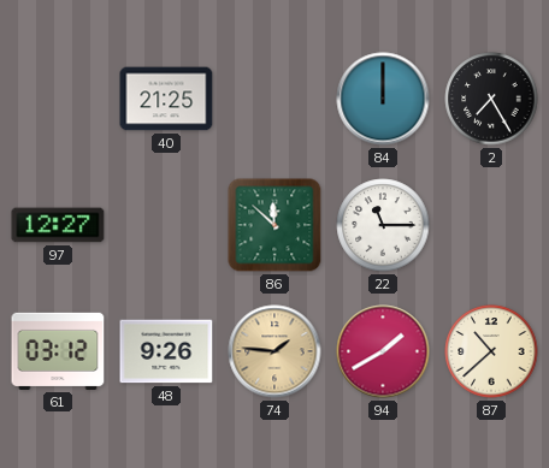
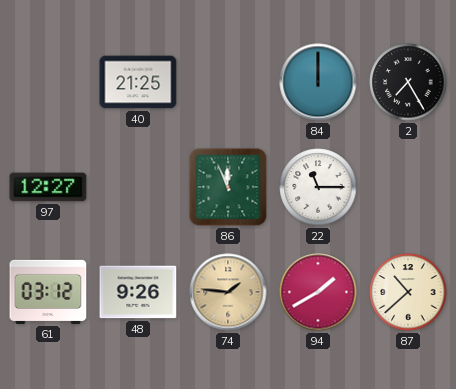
86: 11:52 -> 11:56
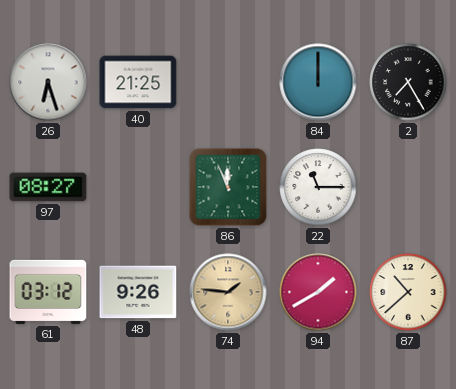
26: none -> 6:27
97: 12:27 -> 08:27
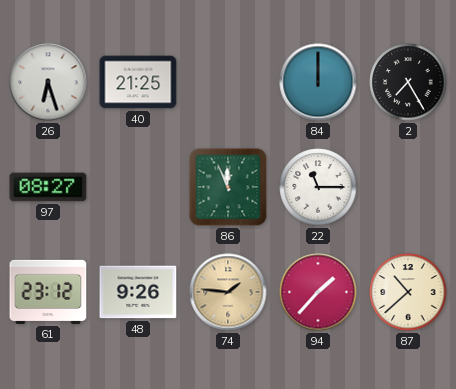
61: 03:12 -> 23:12
94: 1:40 -> 1:37
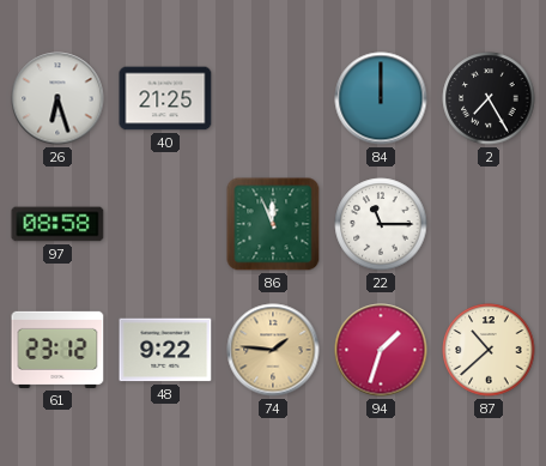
97: 08:27 -> 08:58
48: 9:26 -> 9:22
94: 1:37 -> 1:33
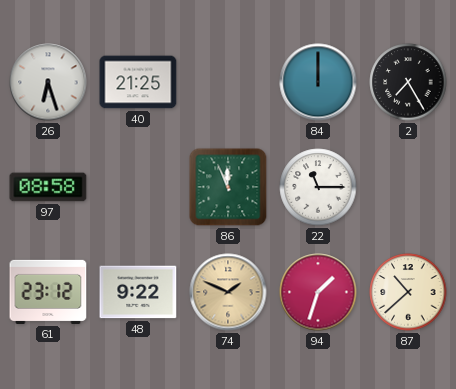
74: 1:46 -> 1:49
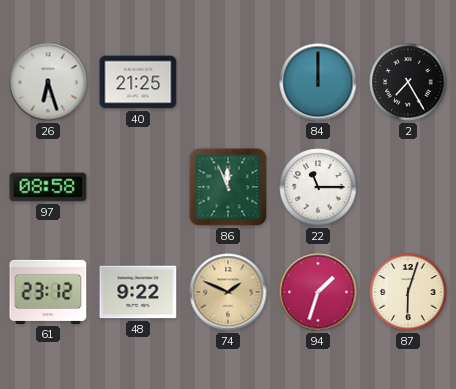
87: 10:38 -> 6:03
